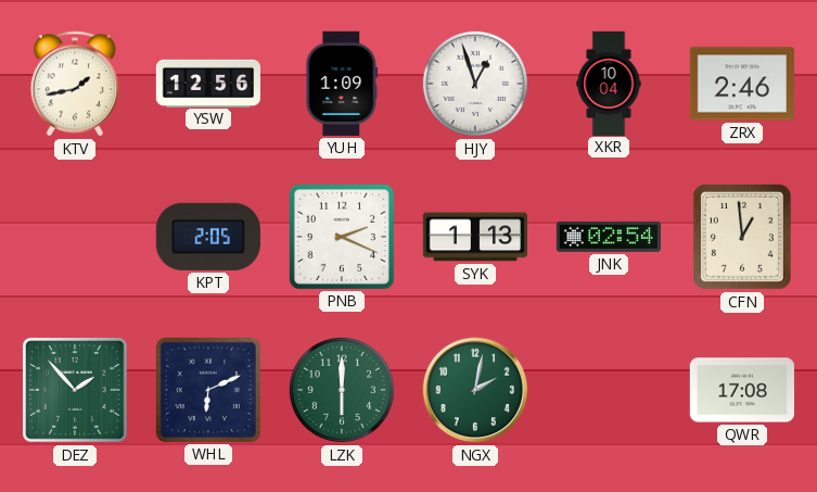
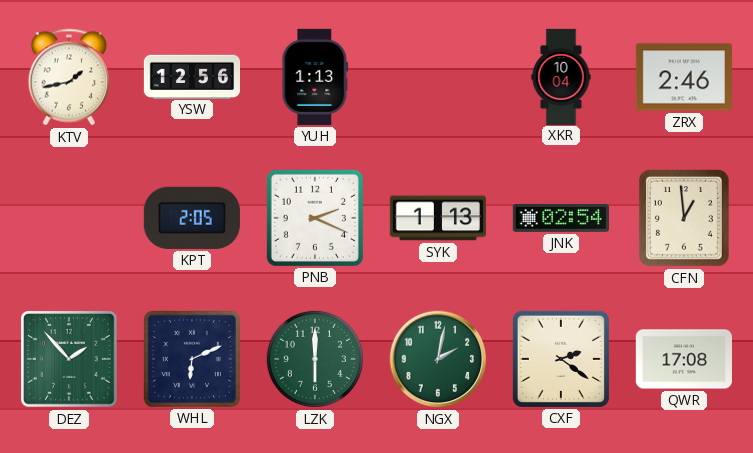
YUH: 1:09 -> 1:13
HJY: 12:57 -> none
CXF: none -> 2:21
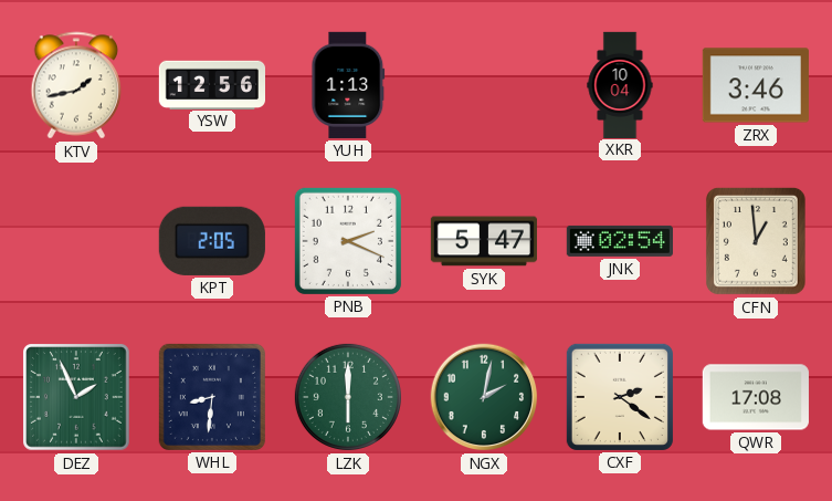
ZRX: 2:46 -> 3:46
SYK: 1:13 -> 5:47
DEZ: 1:53 -> 1:56
WHL: 6:11 -> 8:31
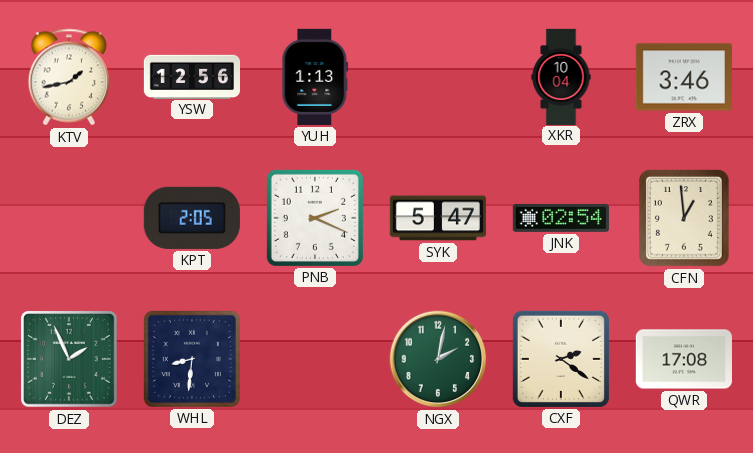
LZK: 6:00 -> none
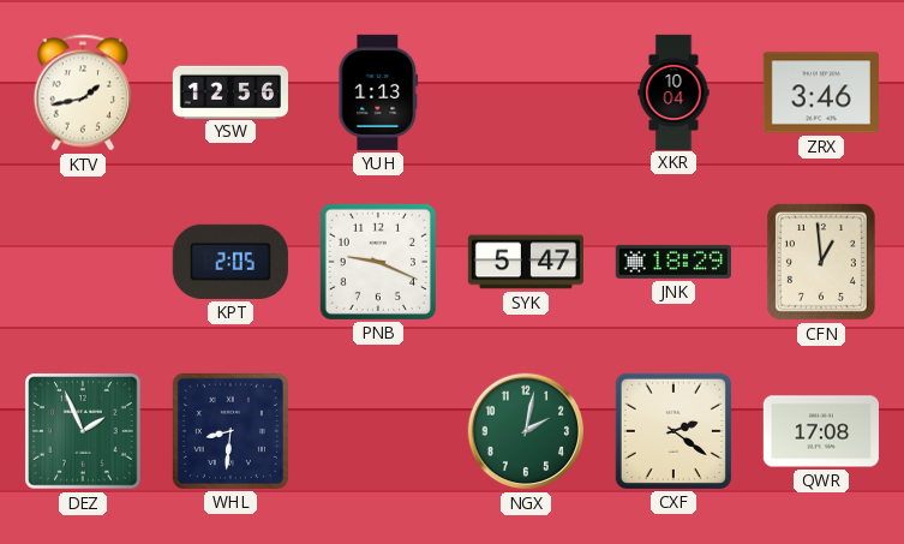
PNB: 2:19 -> 9:19
JNK: 02:54 -> 18:29
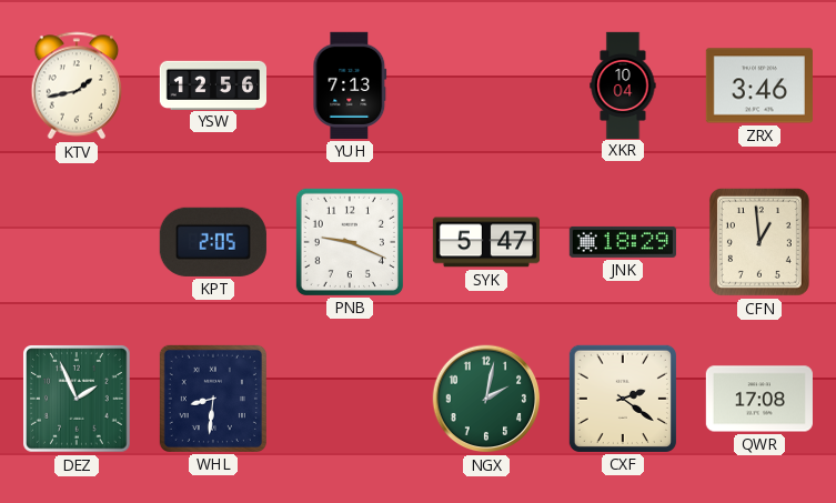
YUH: 1:13 -> 7:13
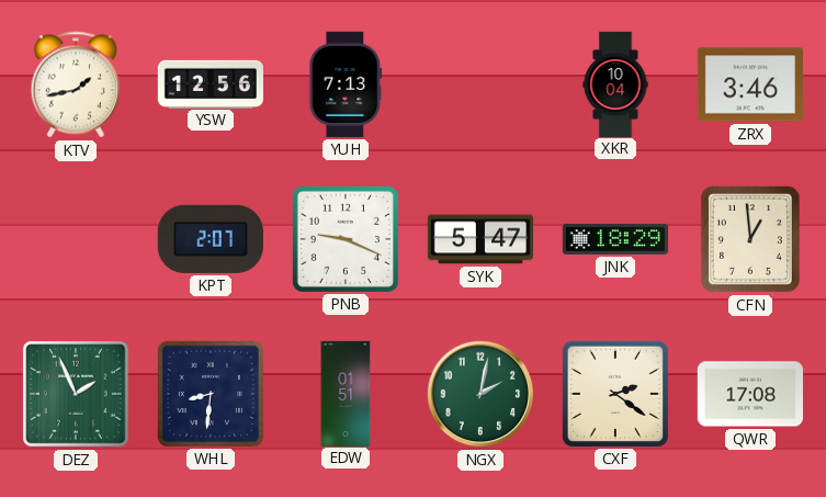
KPT: 2:05 -> 2:07
EDW: none -> 01:51
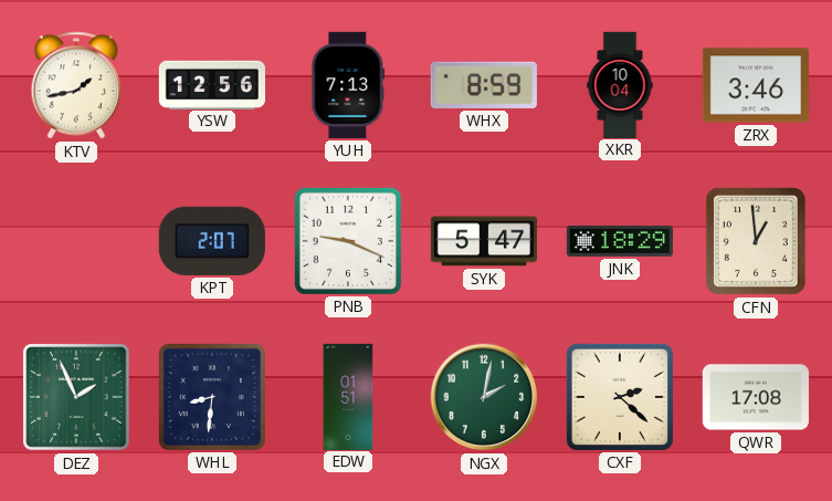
WHX: none -> 8:59
CXF: 2:21 -> 2:22
